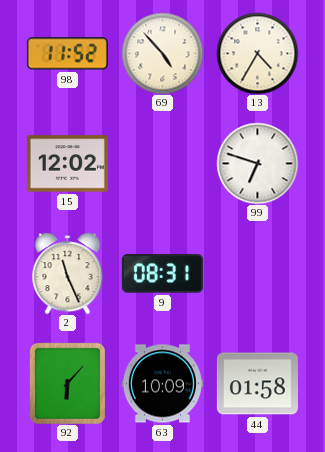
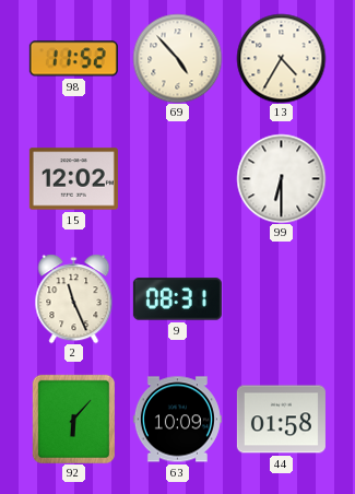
99: 6:48 -> 6:30
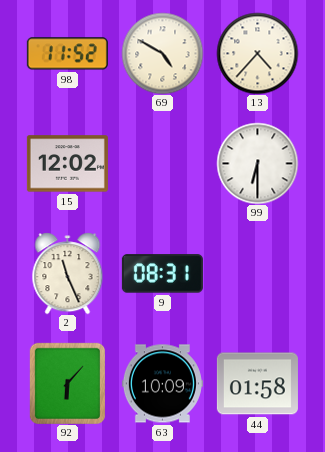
69: 4:53 -> 4:50
13: 4:35 -> 4:37
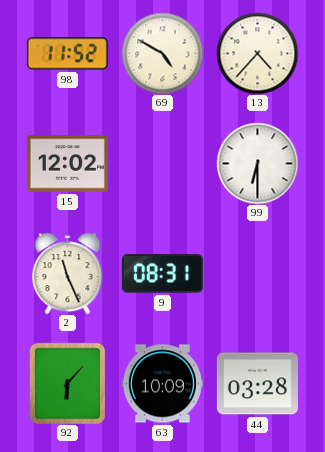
44: 01:58 -> 03:28
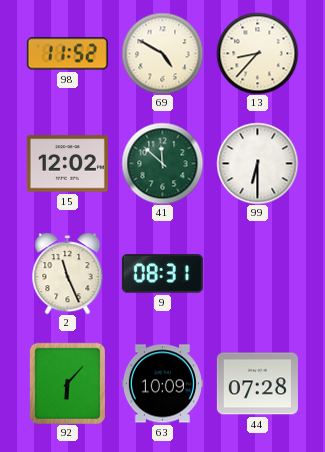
13: 4:37 -> 8:37
41: none -> 11:52
44: 03:28 -> 07:28
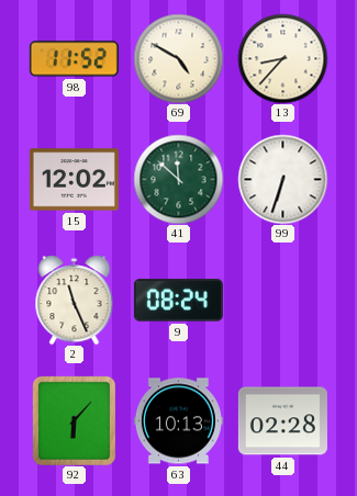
99: 6:30 -> 6:33
9: 08:31 -> 08:24
63: 10:09 -> 10:13
44: 07:28 -> 02:28
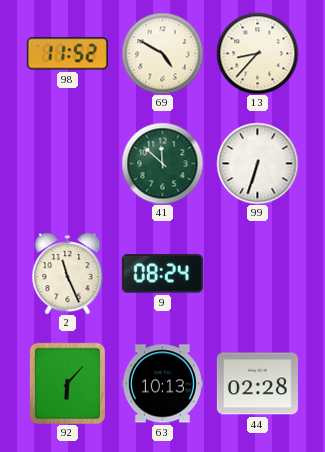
15: 12:02 -> none
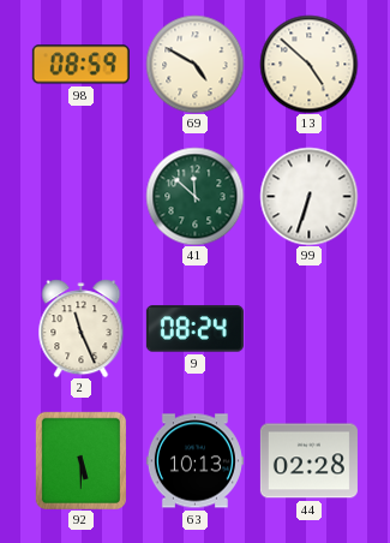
98: 11:52 -> 08:59
13: 8:37 -> 4:52
92: 6:07 -> 5:30
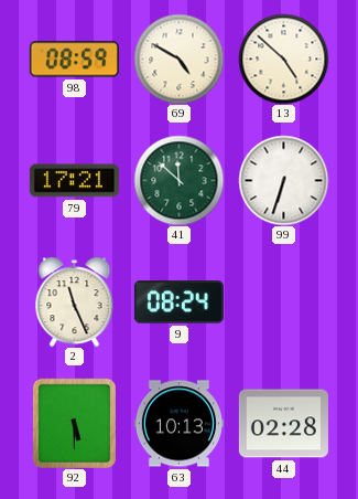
79: none -> 17:21
